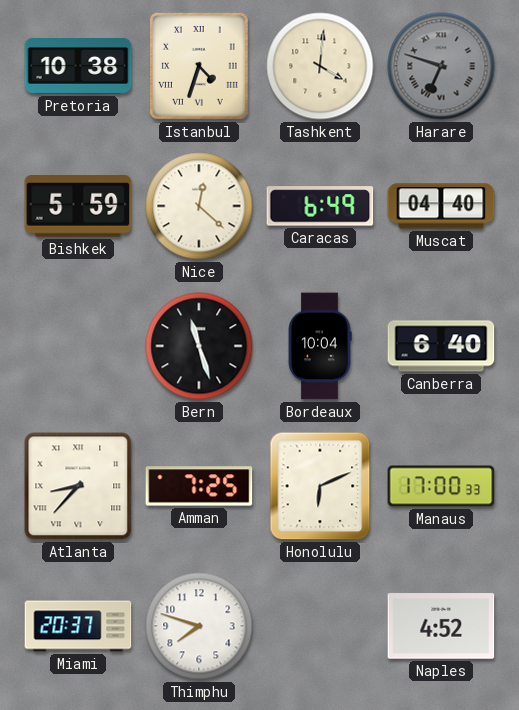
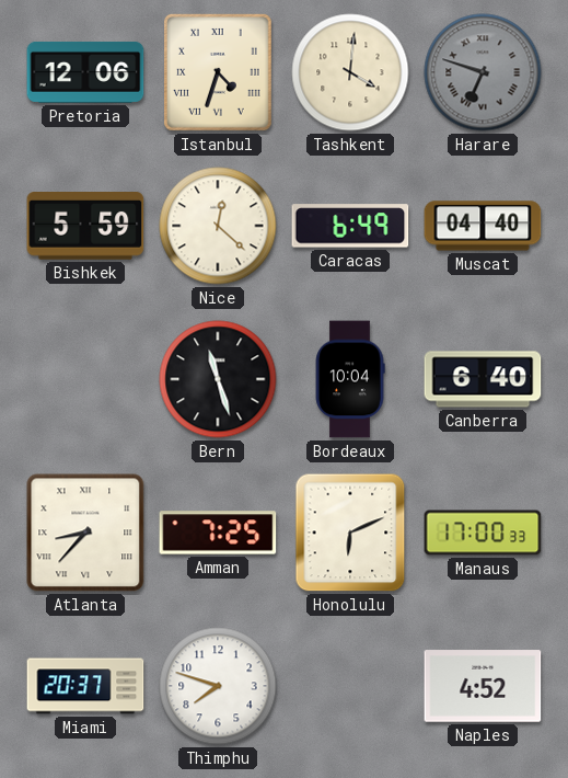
Pretoria: 10:38 -> 12:06
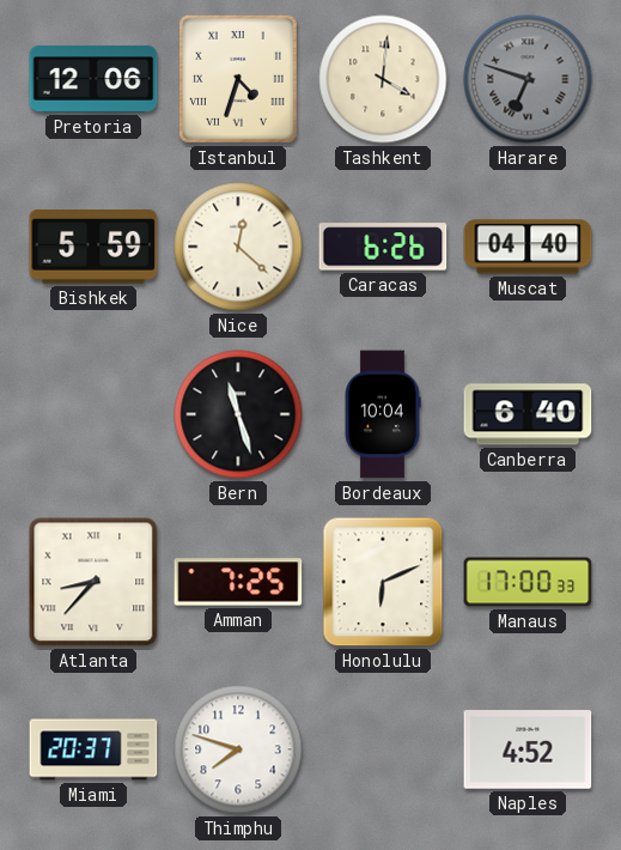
Caracas: 6:49 -> 6:26
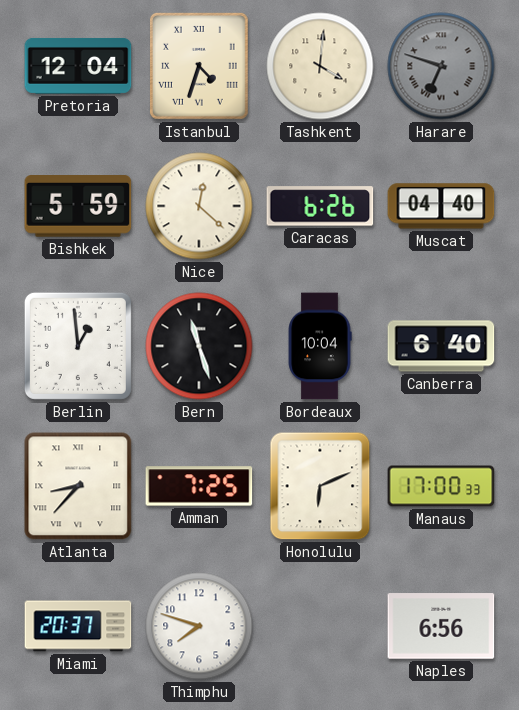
Pretoria: 12:06 -> 12:04
Berlin: none -> 12:59
Naples: 4:52 -> 6:56
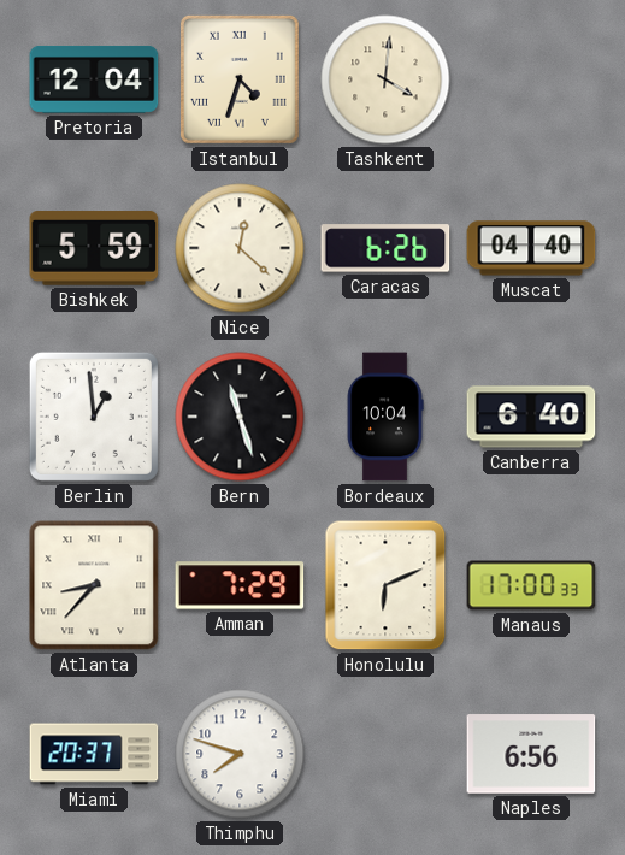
Harare: 6:48 -> none
Amman: 7:25 -> 7:29
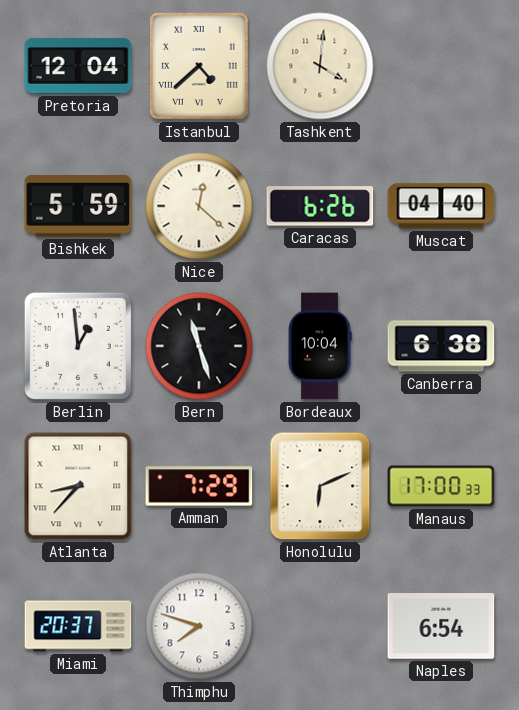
Istanbul: 4:33 -> 4:38
Canberra: 6:40 -> 6:38
Naples: 6:56 -> 6:54
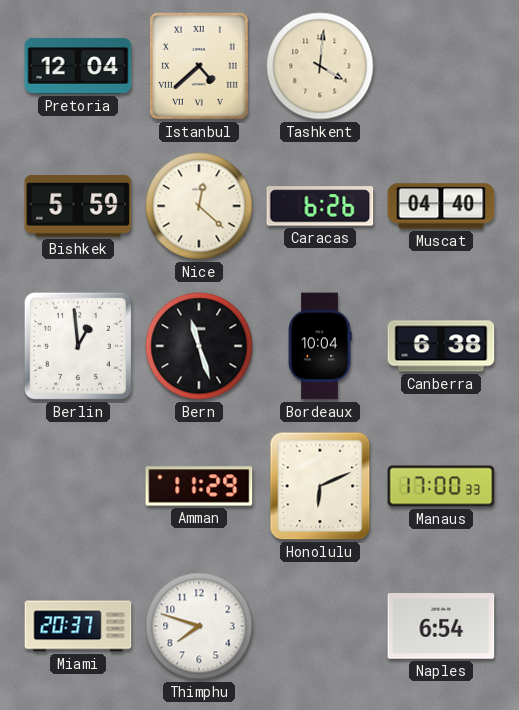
Atlanta: 8:37 -> none
Amman: 7:29 -> 11:29
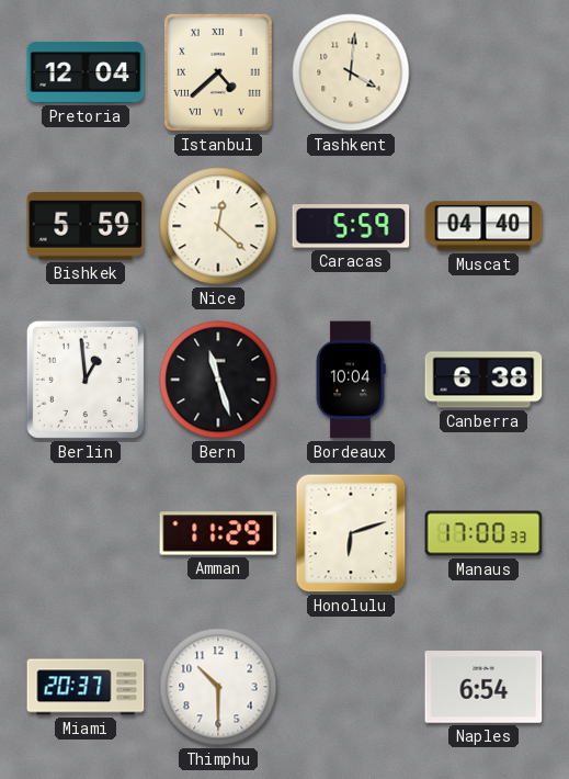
Caracas: 6:26 -> 5:59
Honolulu: 6:11 -> 6:12
Thimphu: 7:48 -> 10:30
